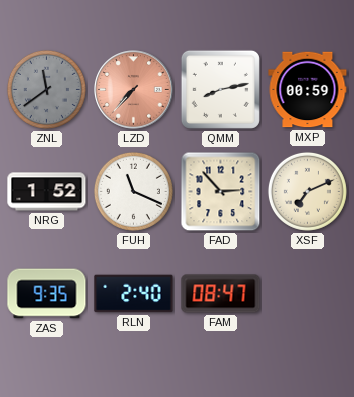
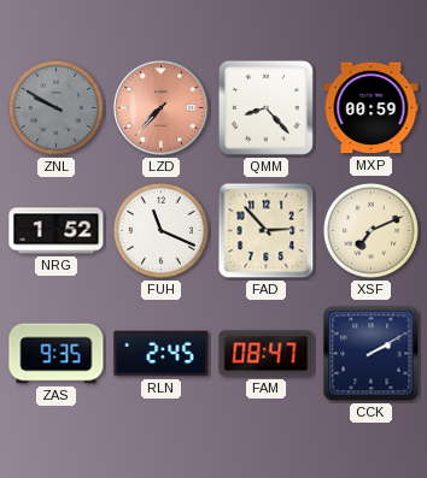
ZNL: 11:39 -> 9:50
QMM: 8:13 -> 8:23
RLN: 2:40 -> 2:45
CCK: none -> 2:10
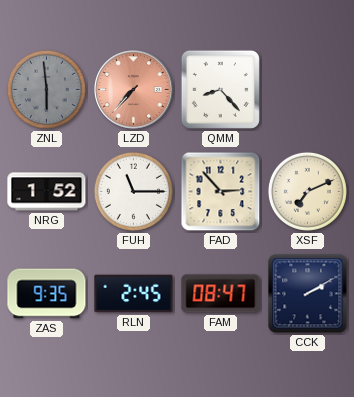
ZNL: 9:50 -> 5:59
MXP: 00:59 -> none
FUH: 11:19 -> 11:15
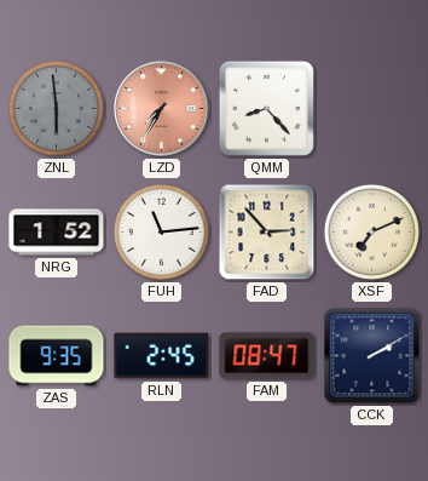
LZD: 7:37 -> 7:35
FUH: 11:15 -> 11:14
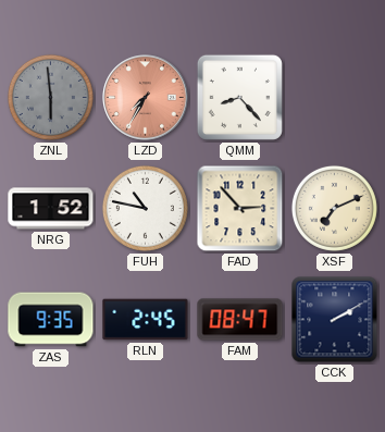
FUH: 11:14 -> 10:47
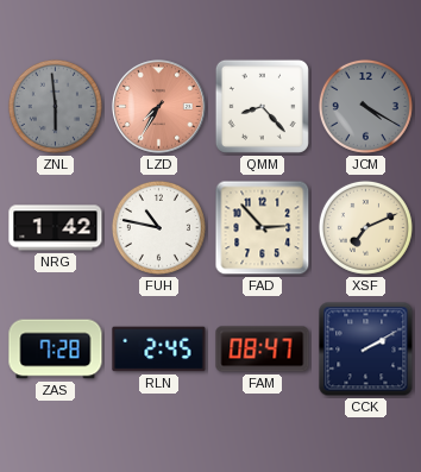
JCM: none -> 4:20
NRG: 1:52 -> 1:42
ZAS: 9:35 -> 7:28
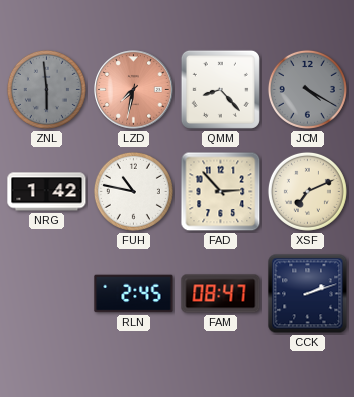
LZD: 7:35 -> 7:32
ZAS: 7:28 -> none
CCK: 2:10 -> 2:12
